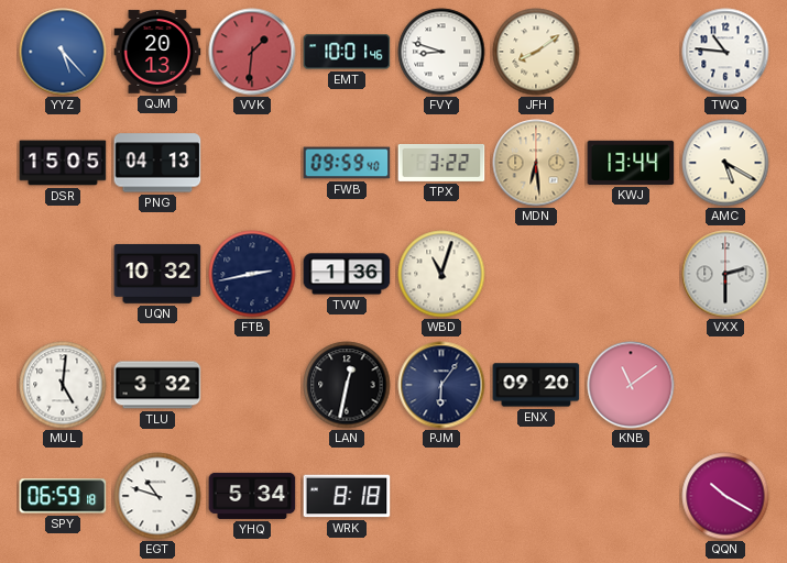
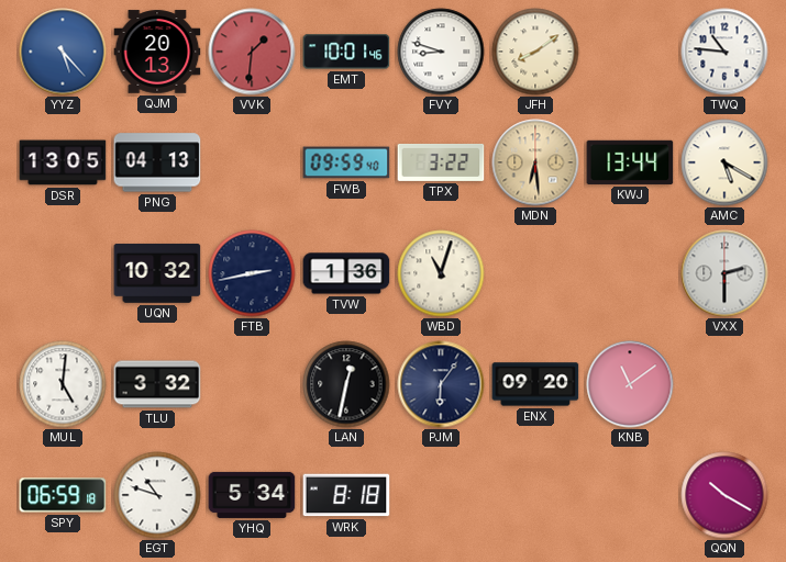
DSR: 15:05 -> 13:05
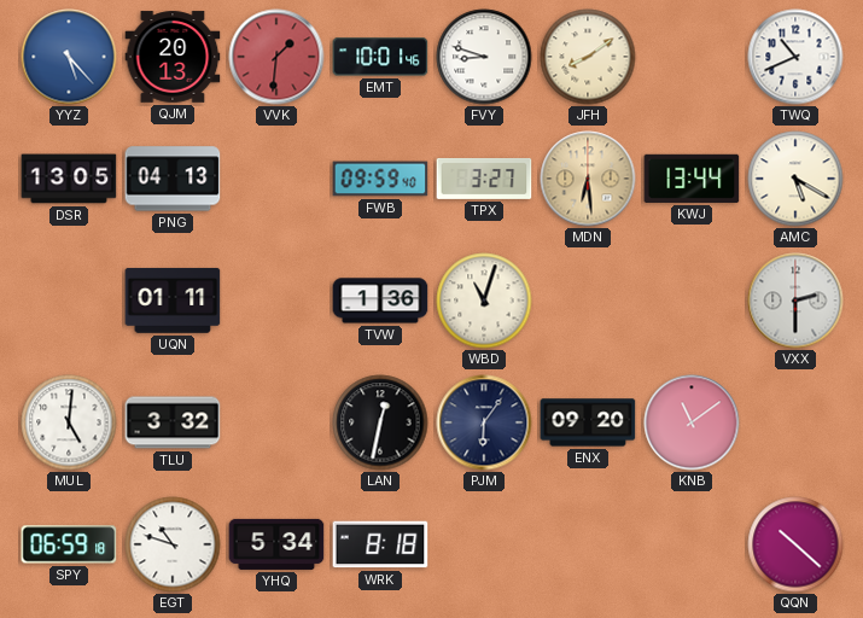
TWQ: 10:46 -> 10:41
TPX: 3:22 -> 3:27
UQN: 10:32 -> 01:11
FTB: 2:43 -> none
QQN: 10:20 -> 10:22
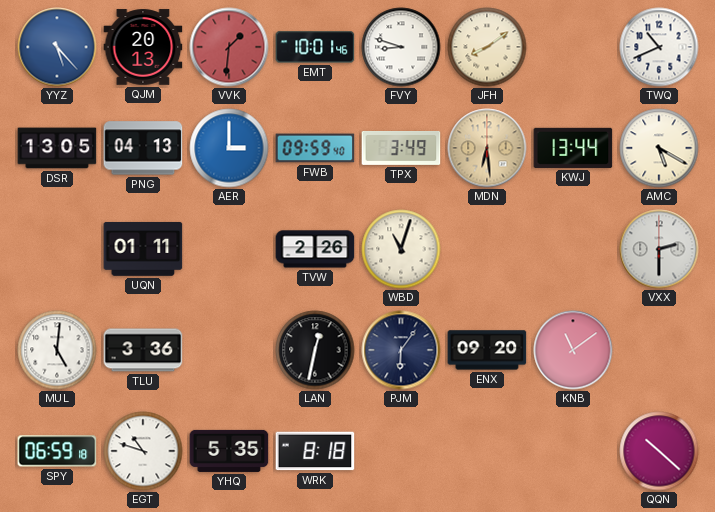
AER: none -> 3:00
TPX: 3:27 -> 3:49
TVW: 1:36 -> 2:26
TLU: 3:32 -> 3:36
YHQ: 5:34 -> 5:35
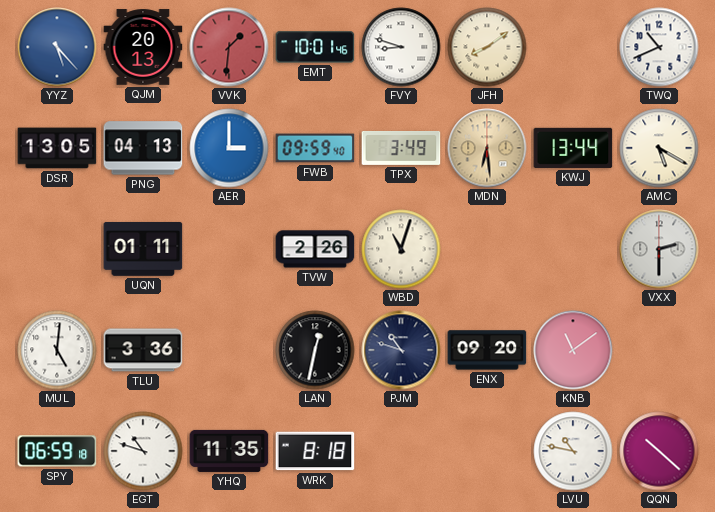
PJM: 6:06 -> 10:48
YHQ: 5:35 -> 11:35
LVU: none -> 10:47
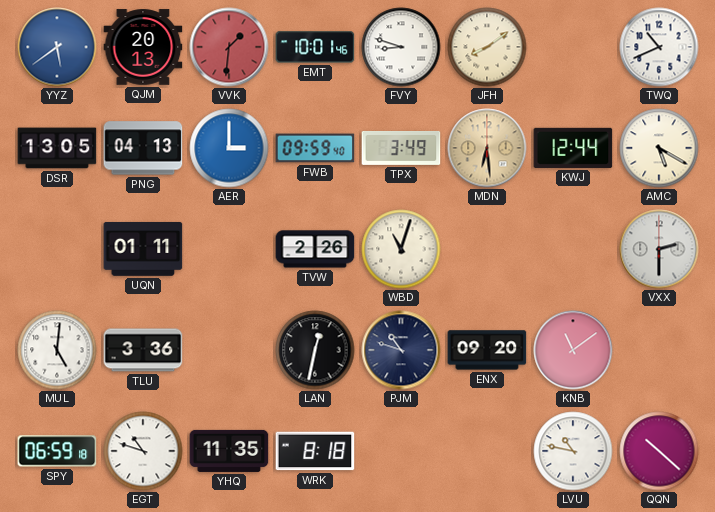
YYZ: 5:23 -> 5:39
KWJ: 13:44 -> 12:44
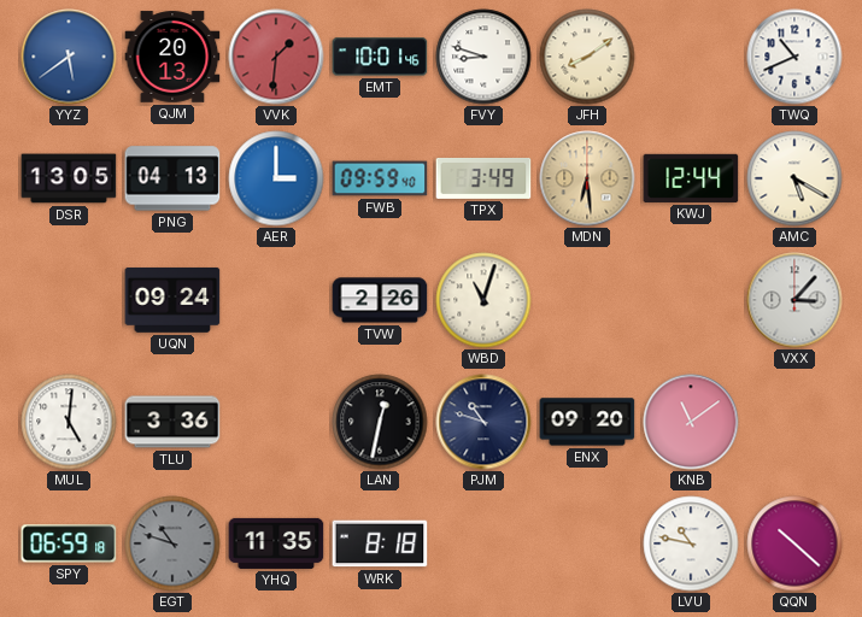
UQN: 01:11 -> 09:24
VXX: 2:30 -> 3:07
EGT dial: white -> grey
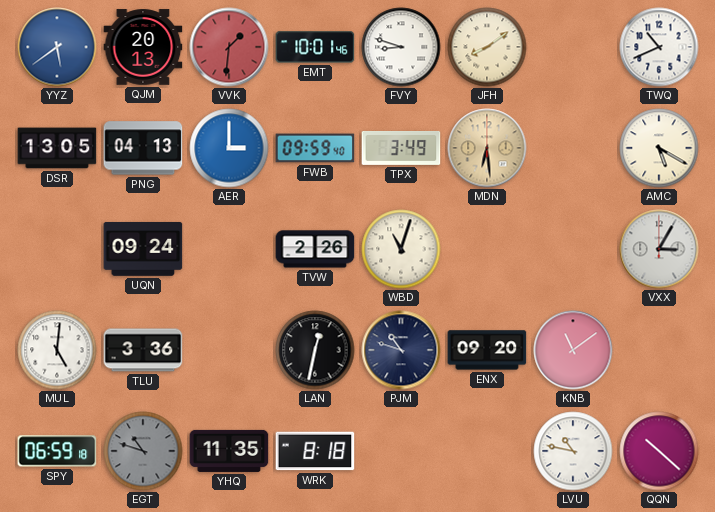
KWJ: 12:44 -> none
VXX: 3:07 -> 3:05
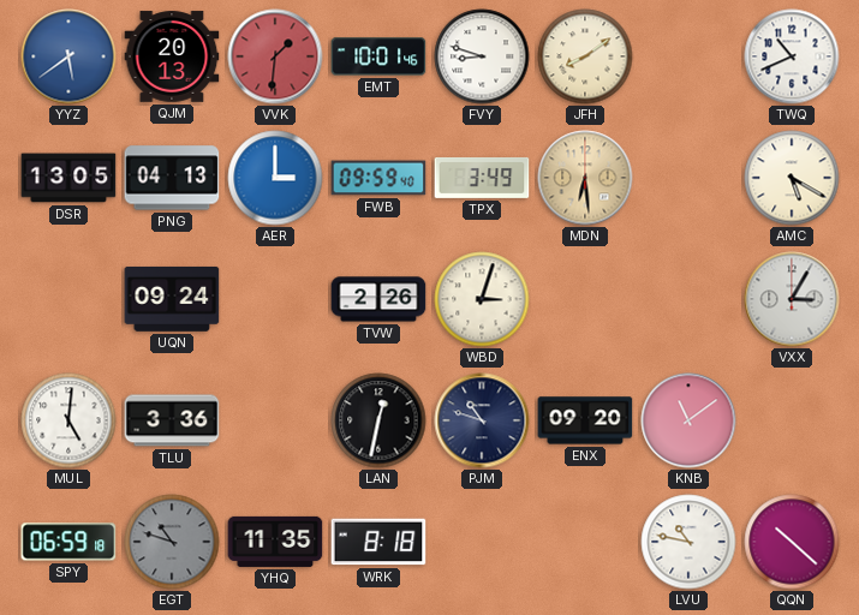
WBD: 11:03 -> 3:03
